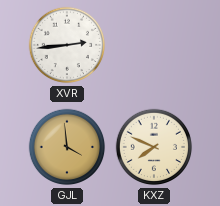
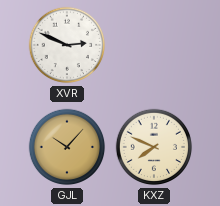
XVR: 2:44 -> 2:49
GJL: 3:59 -> 10:07
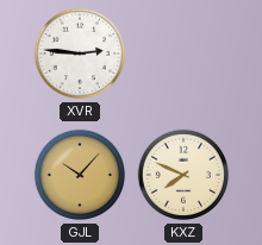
XVR: 2:49 -> 2:46
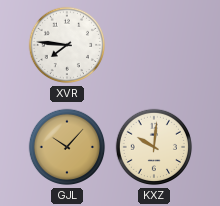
XVR: 2:46 -> 7:46
KXZ: 7:49 -> 10:01
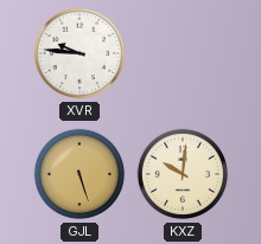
XVR: 7:46 -> 9:46
GJL: 10:07 -> 5:27
